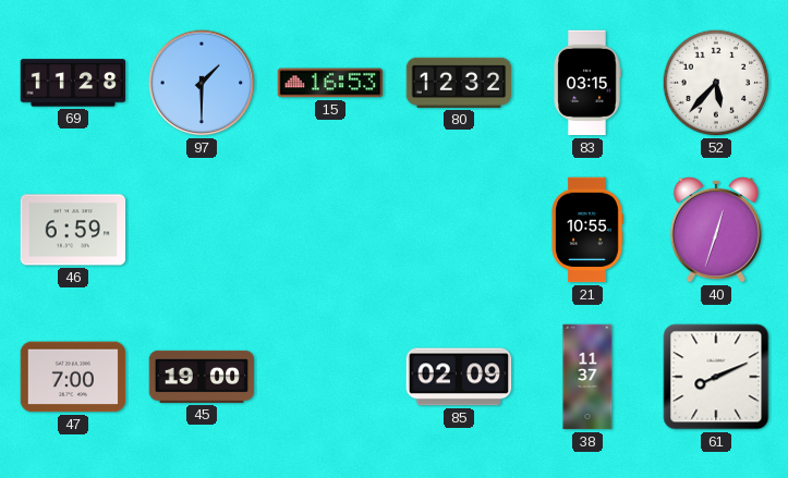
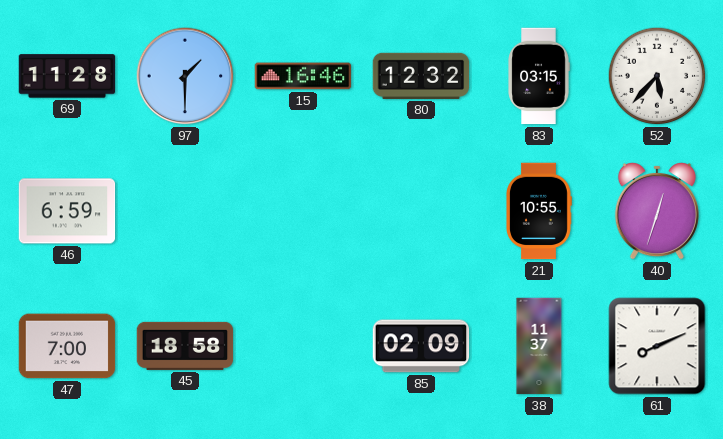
15: 16:53 -> 16:46
45: 19:00 -> 18:58
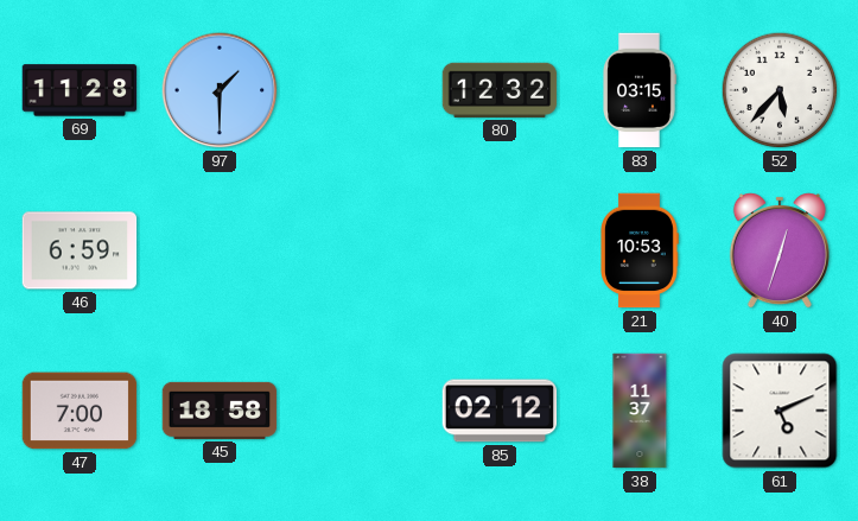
15: 16:46 -> none
21: 10:55 -> 10:53
85: 02:09 -> 02:12
61: 8:11 -> 5:11
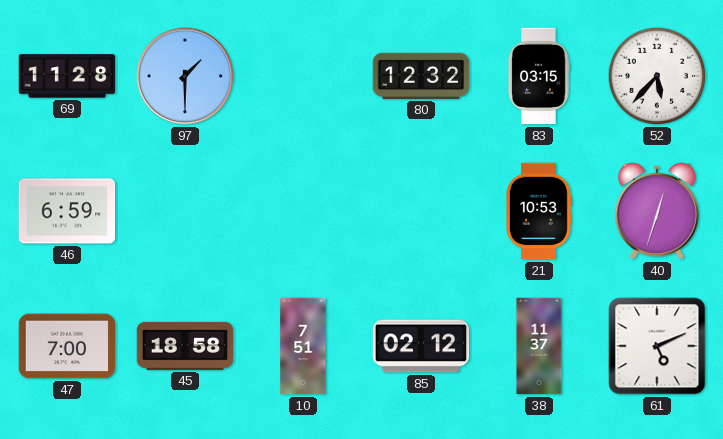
10: none -> 7:51
